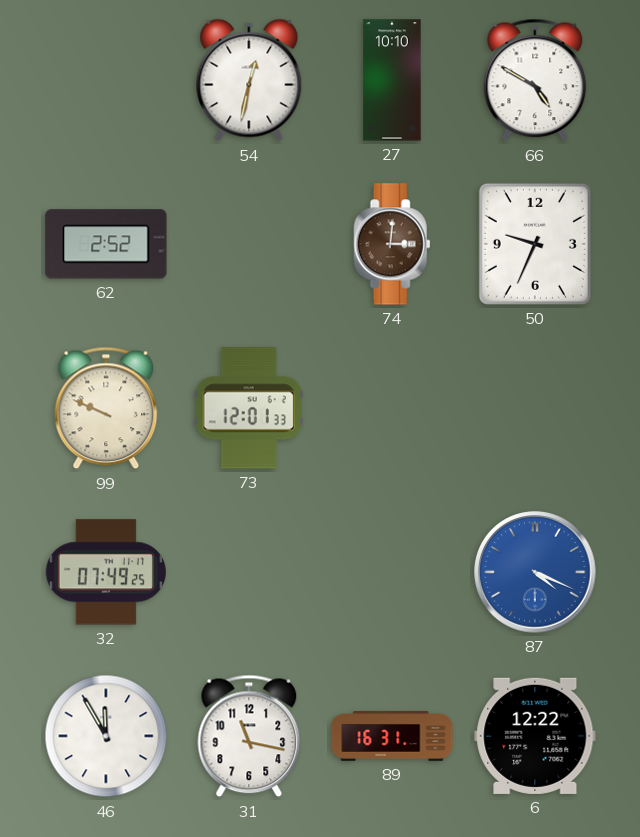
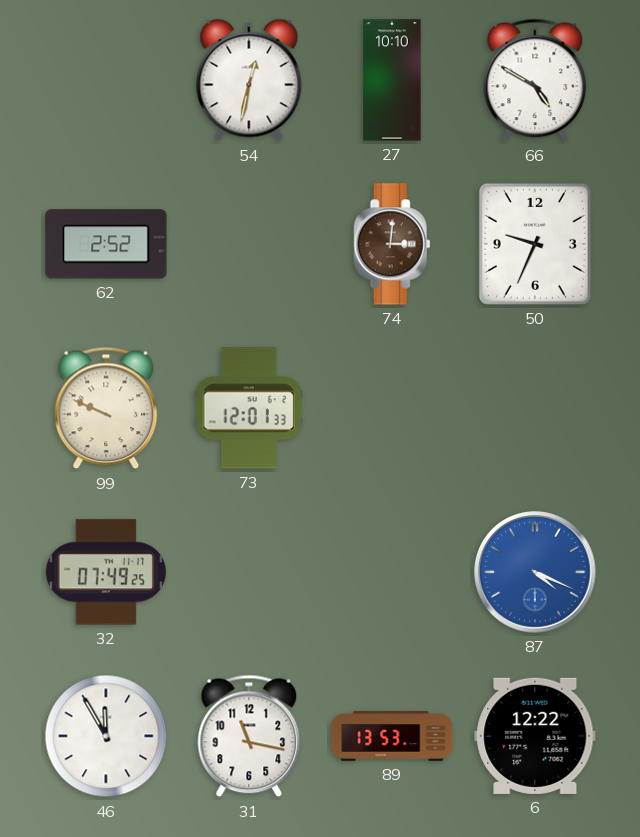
89: 16:31 -> 13:53
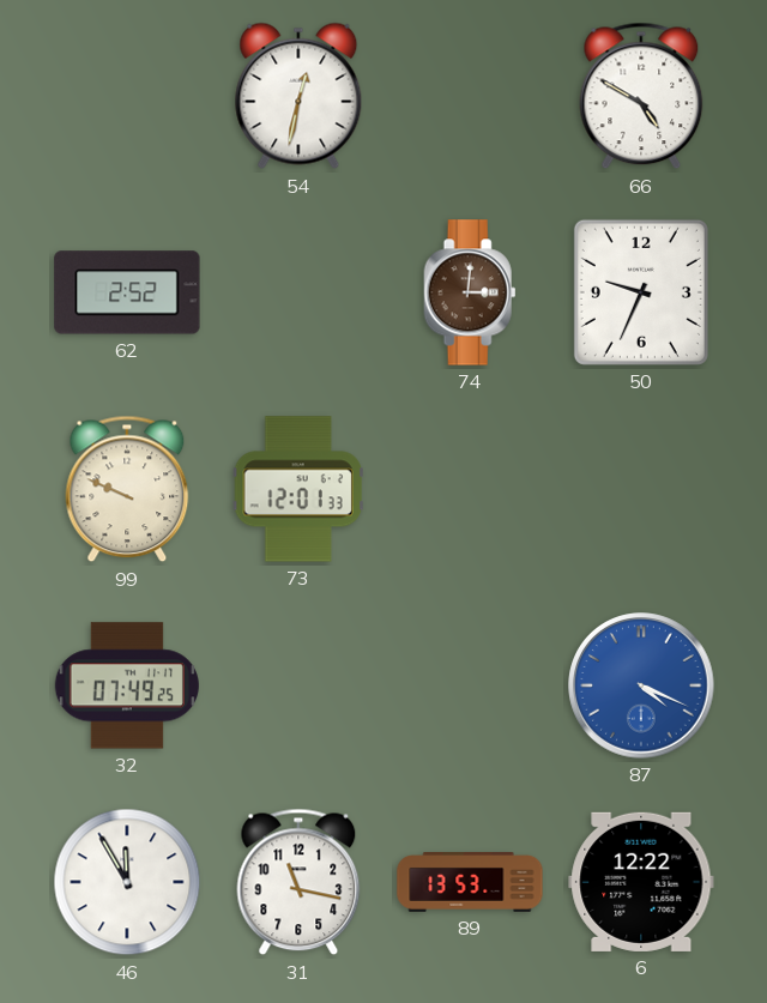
27: 10:10 -> none
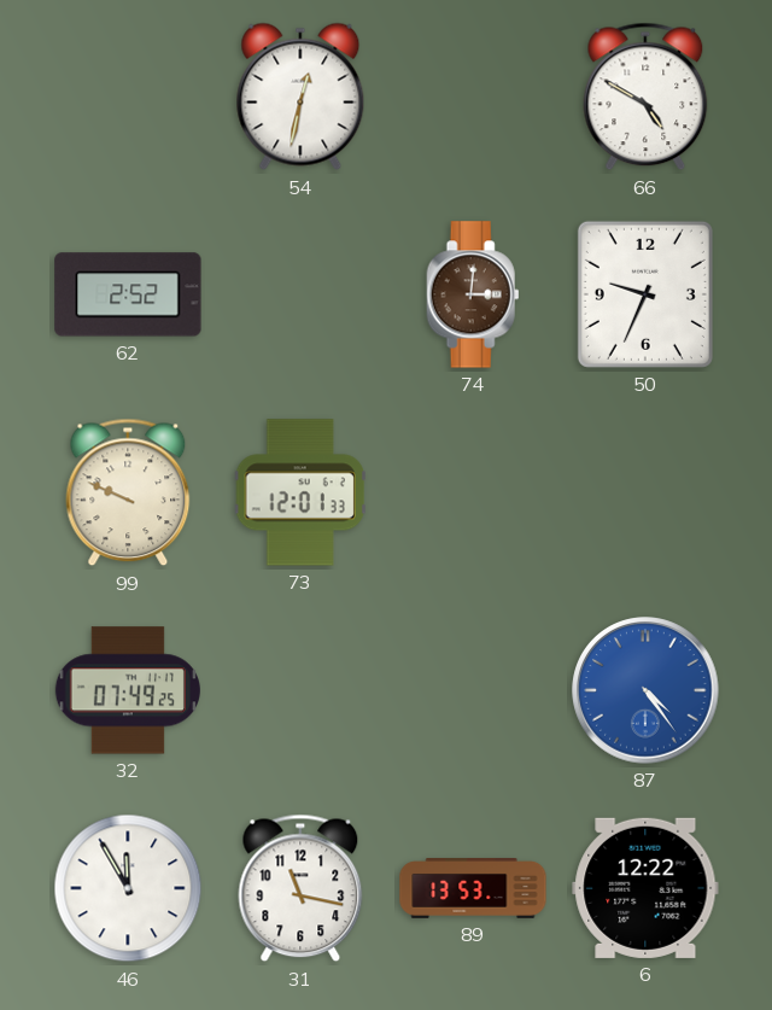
87: 4:19 -> 4:24
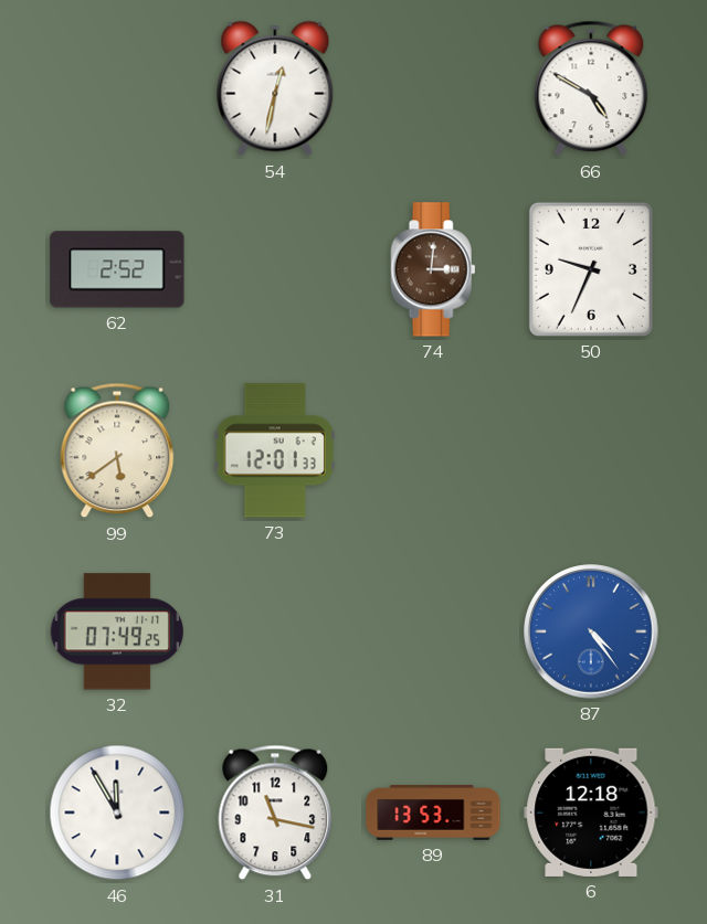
99: 9:49 -> 5:39
6: 12:22 -> 12:18
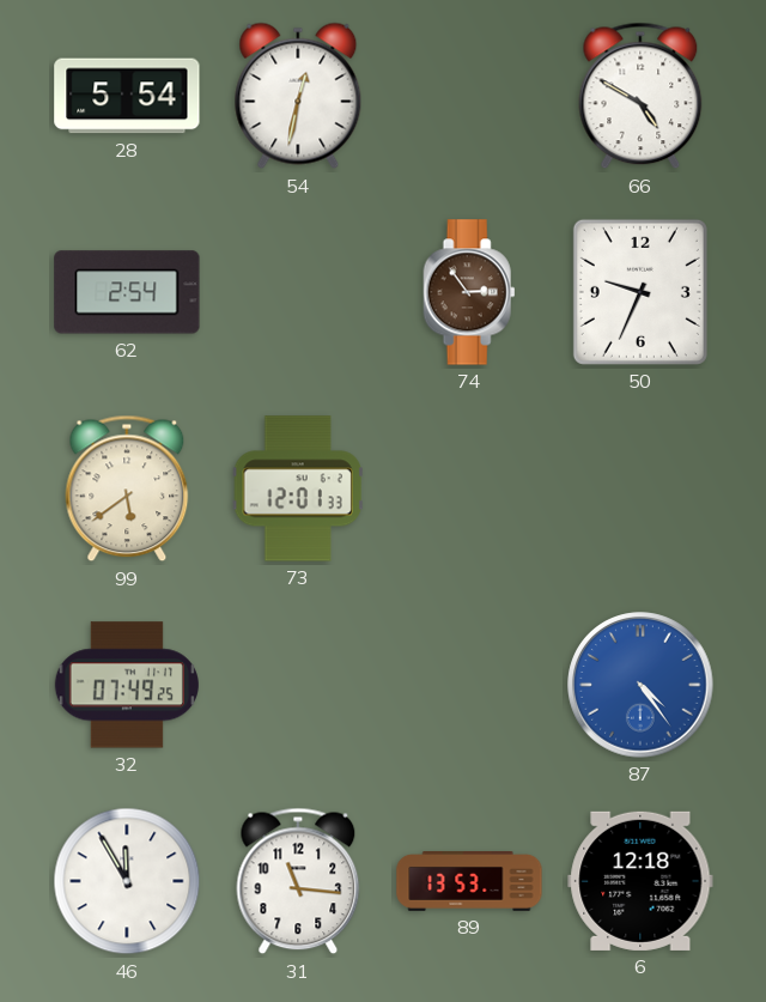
28: none -> 5:54
62: 2:52 -> 2:54
74: 3:01 -> 2:54
31: 11:17 -> 11:16
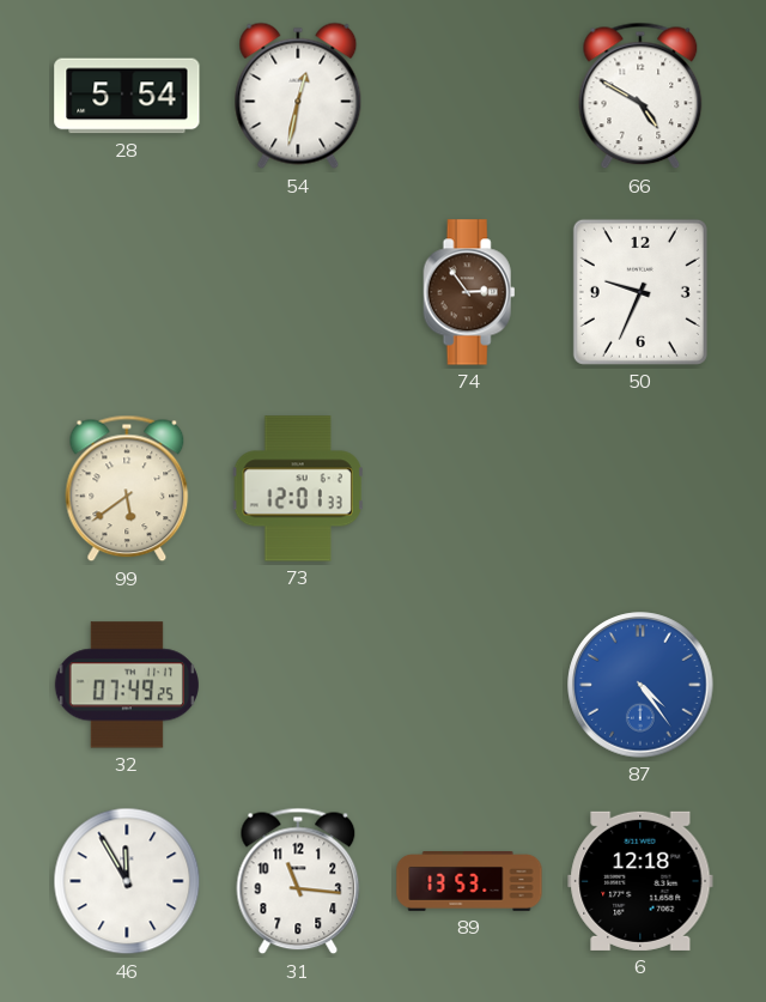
62: 2:54 -> none
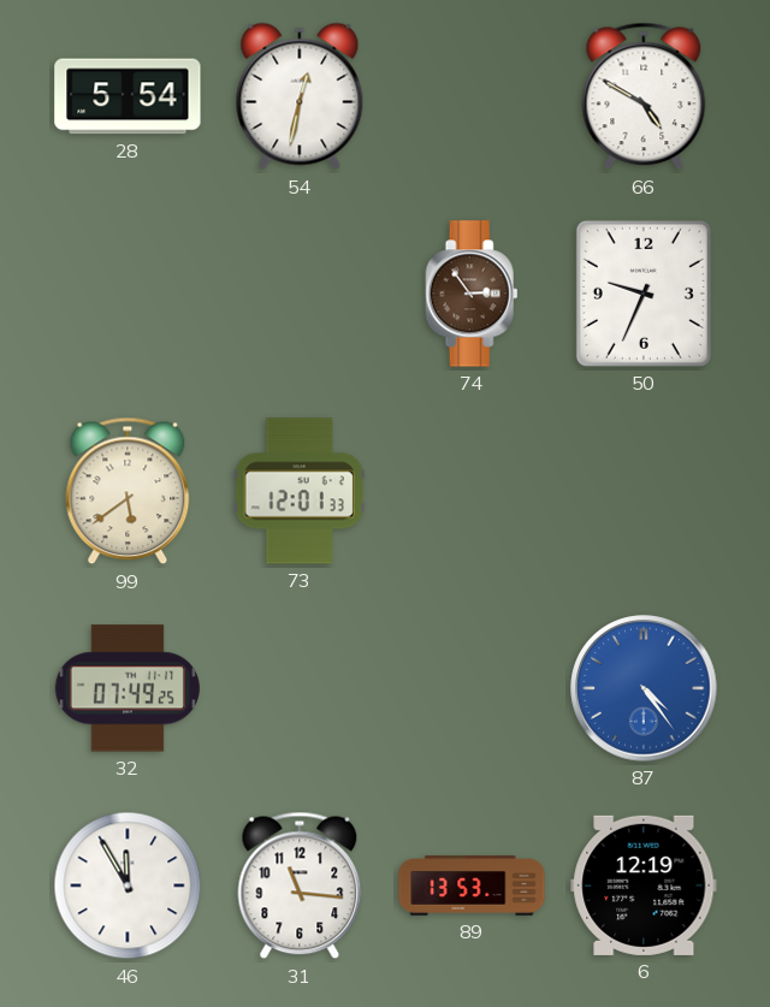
6: 12:18 -> 12:19
